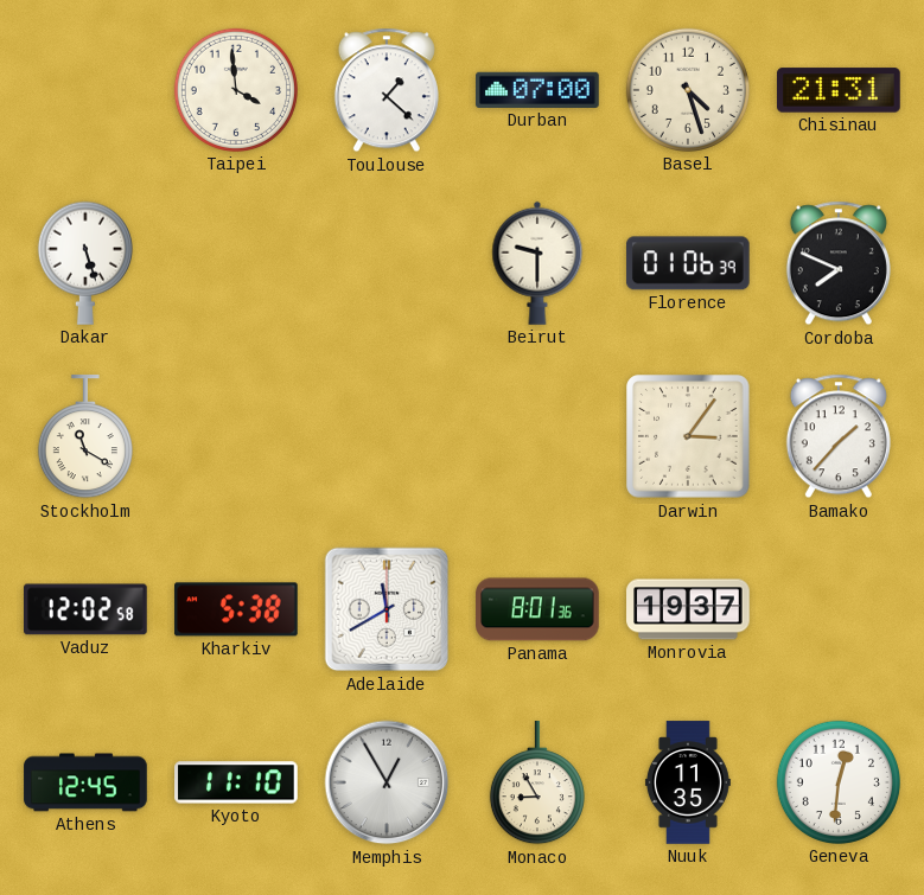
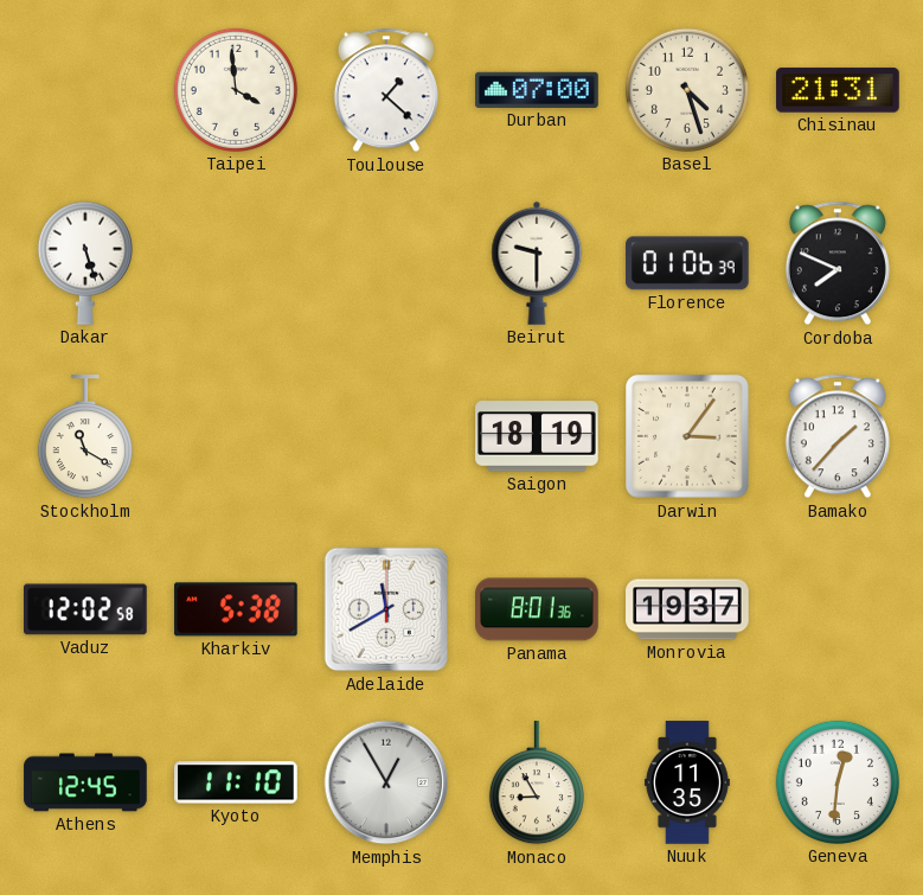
Saigon: none -> 18:19
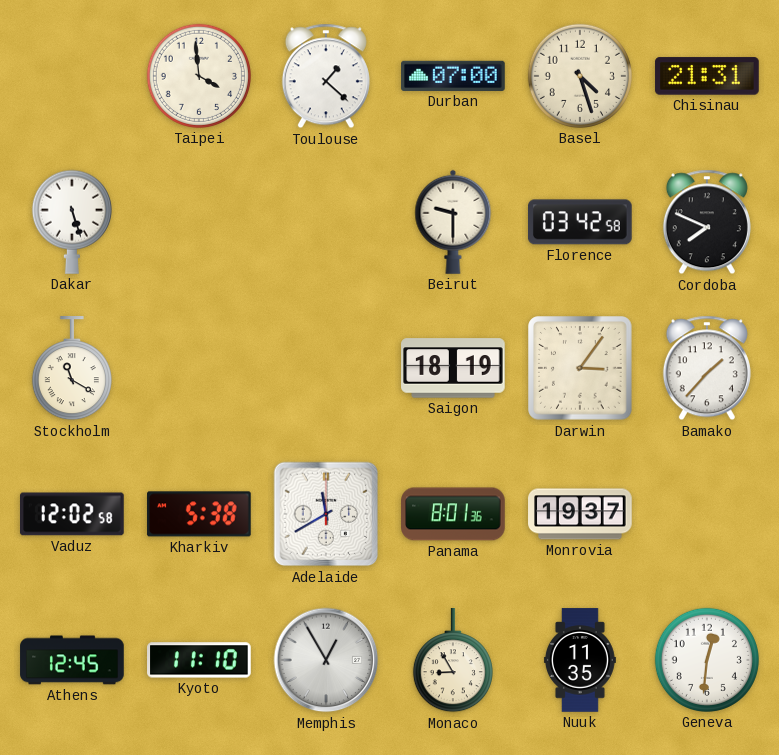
Florence: 01:06 -> 03:42
